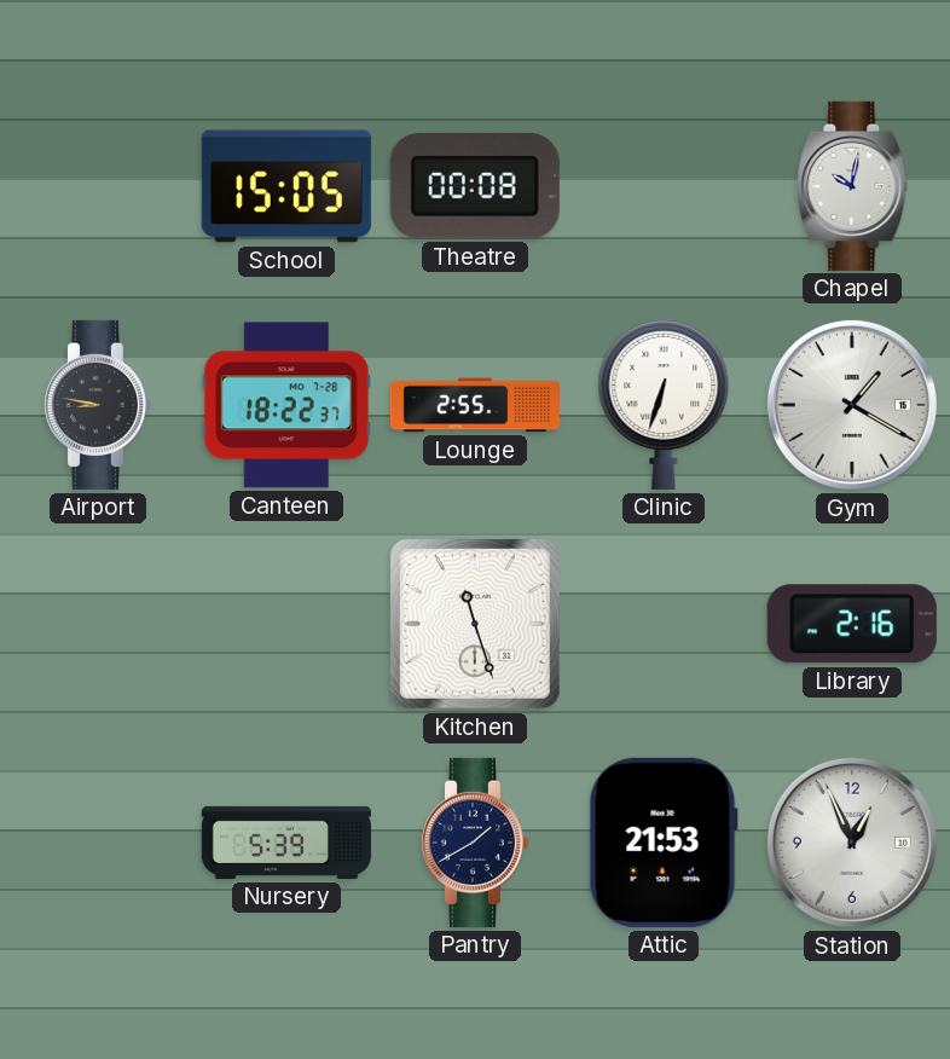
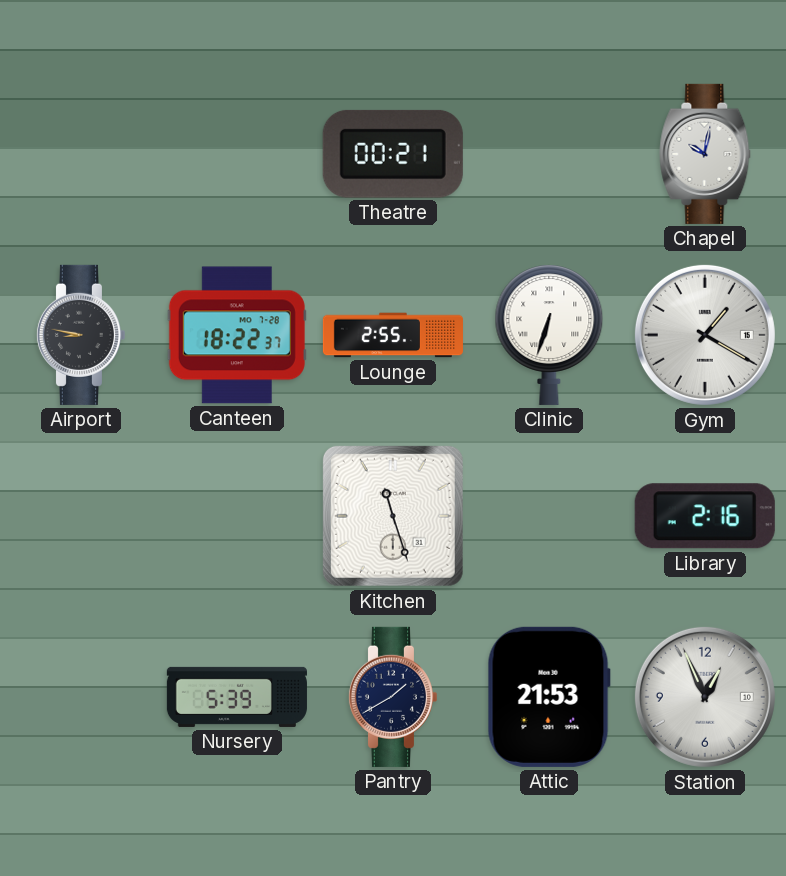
School: 15:05 -> none
Theatre: 00:08 -> 00:21
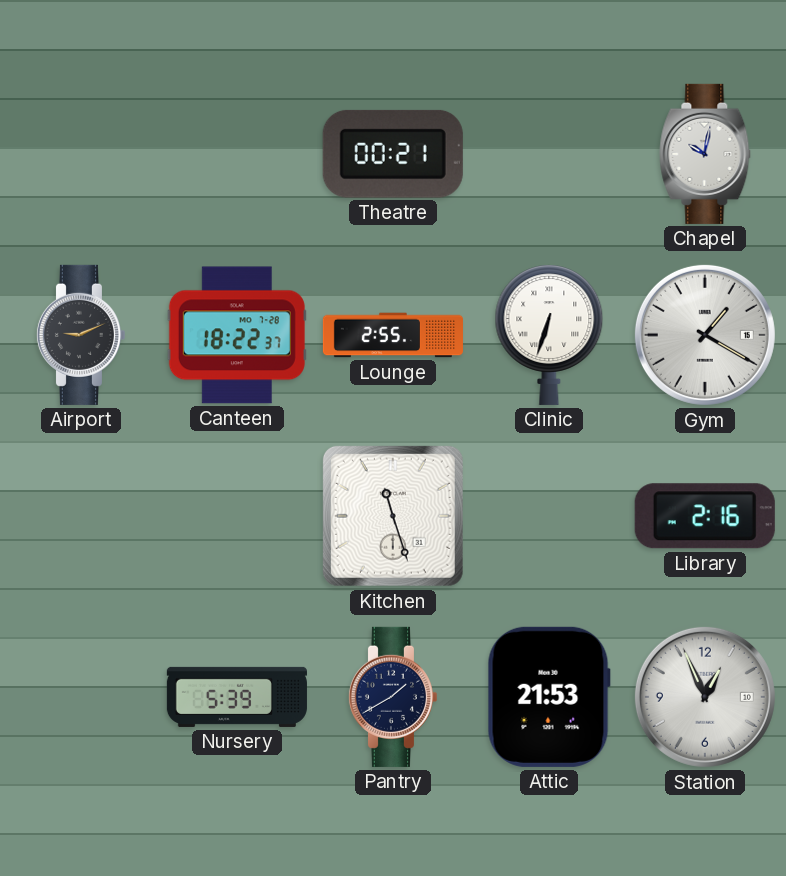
Airport: 8:47 -> 9:11
